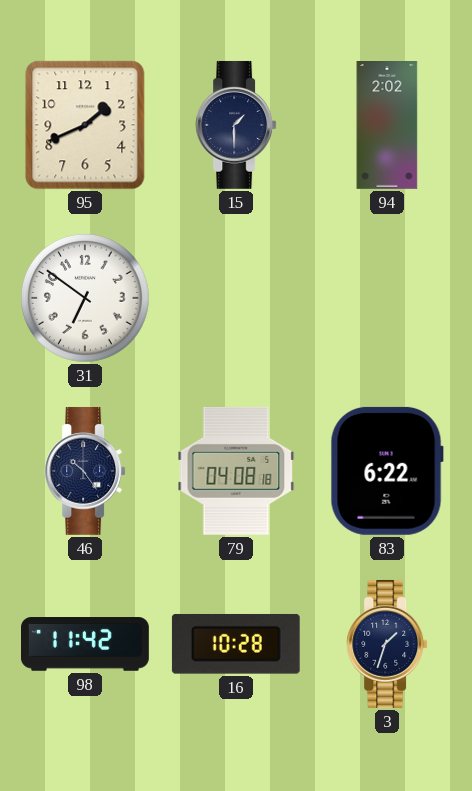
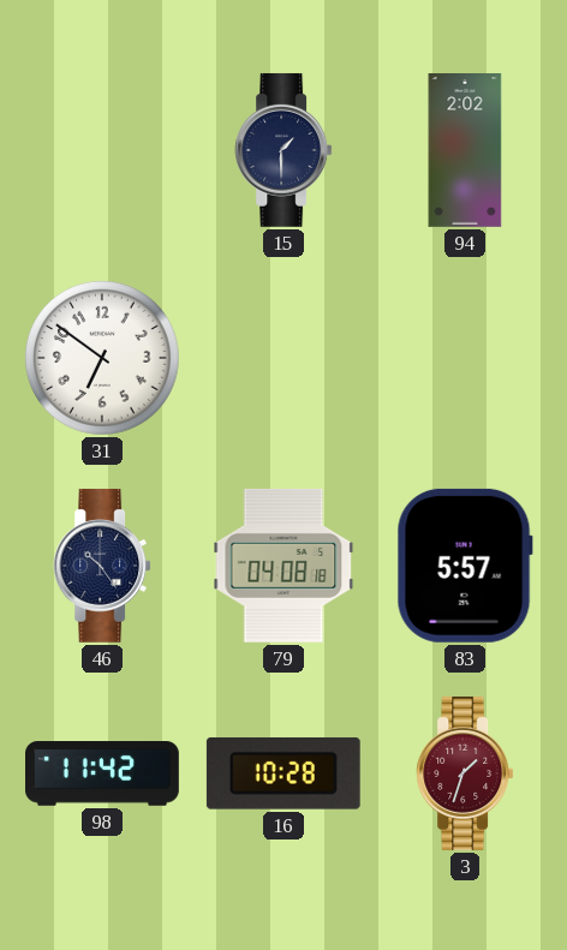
95: 1:41 -> none
83: 6:22 -> 5:57
3 dial: navy -> burgundy
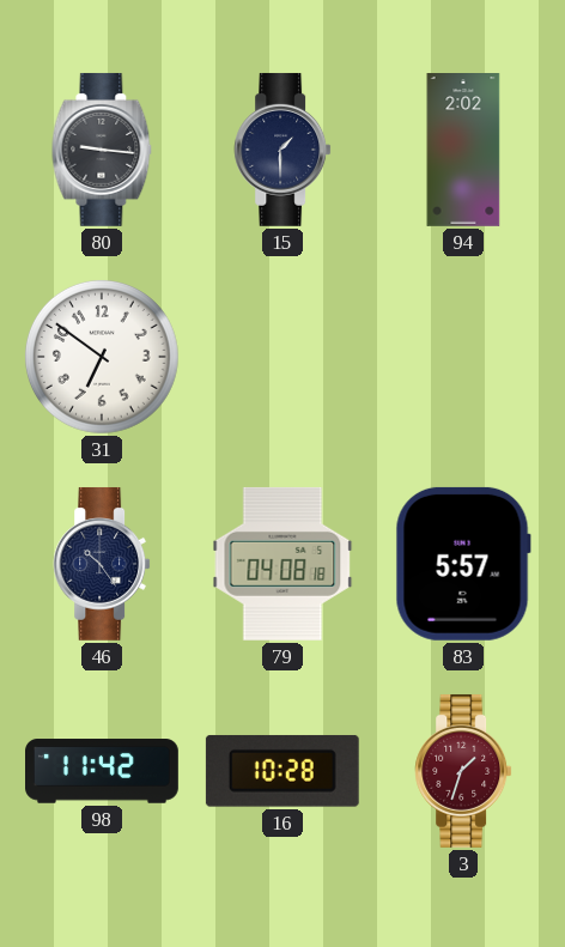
80: none -> 9:16
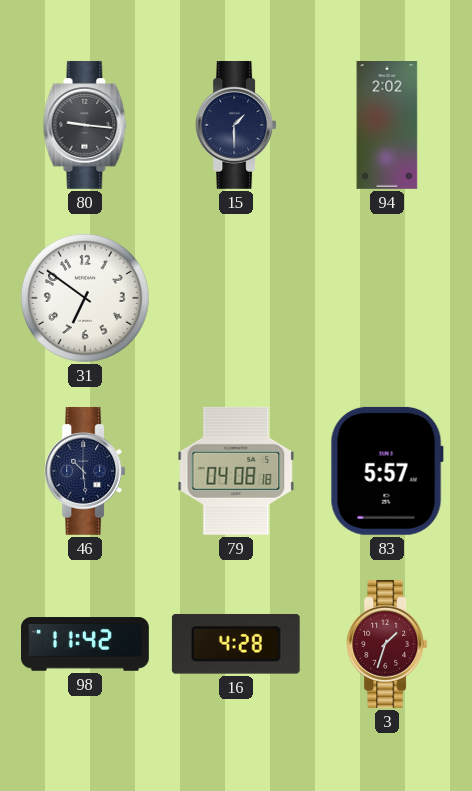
46: 10:24 -> 10:29
16: 10:28 -> 4:28
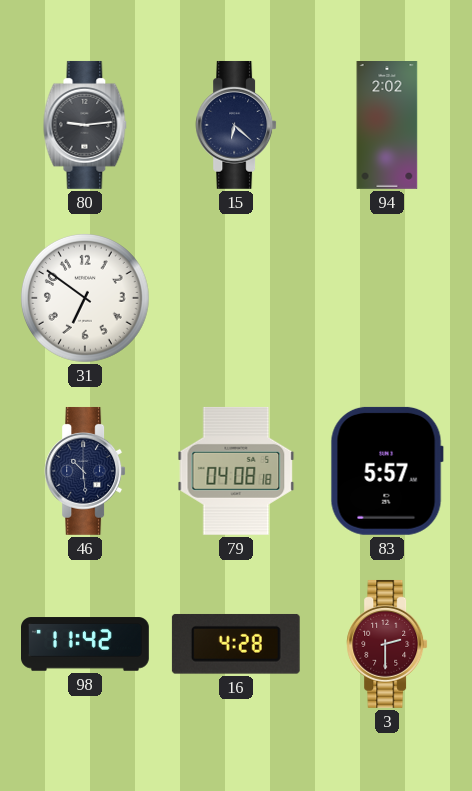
80: 9:16 -> 9:14
15: 1:30 -> 6:22
3: 1:33 -> 2:30
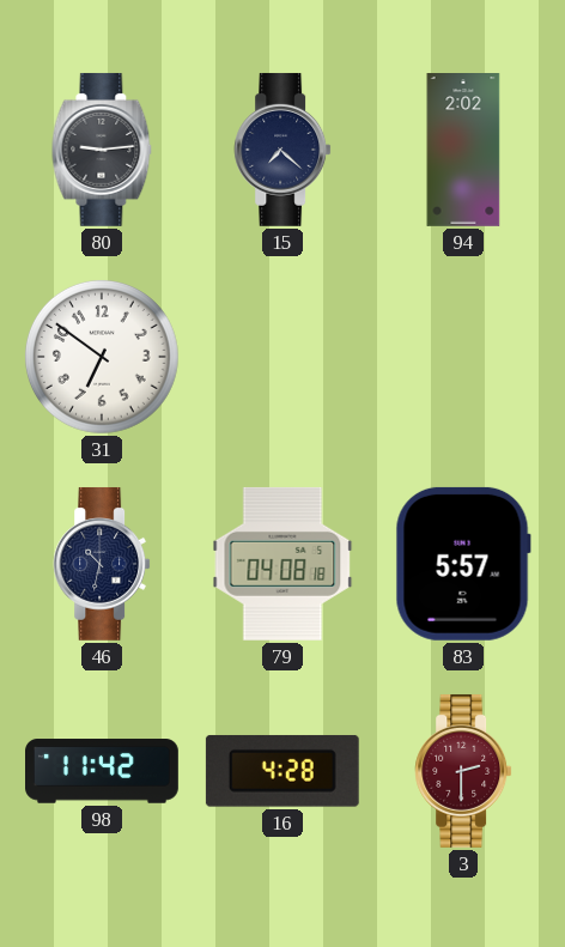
15: 6:22 -> 7:22
46: 10:29 -> 10:32
